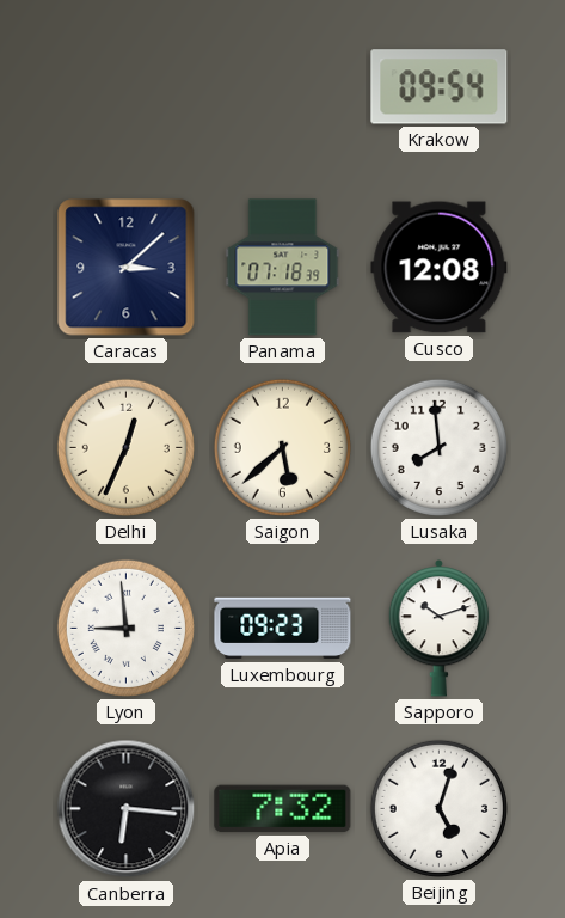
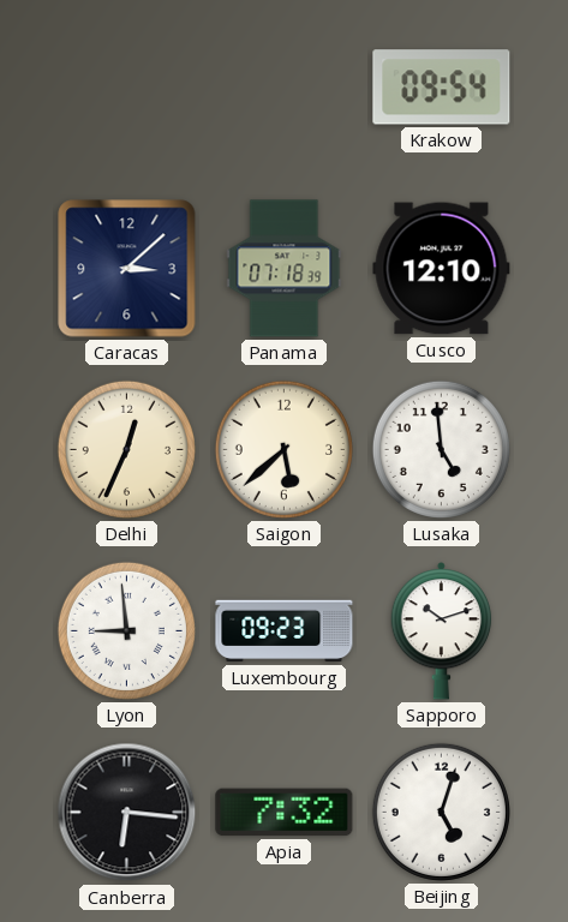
Cusco: 12:08 -> 12:10
Lusaka: 7:59 -> 4:59
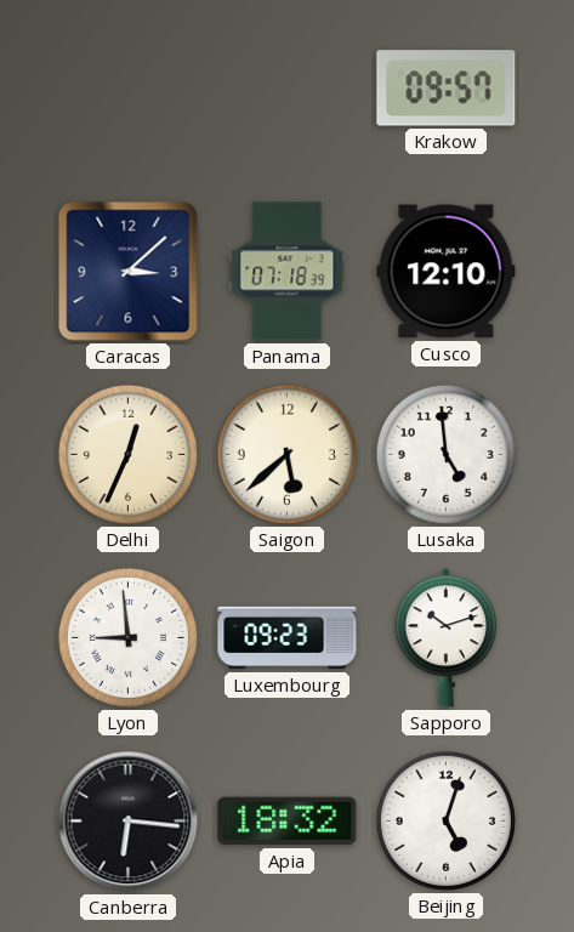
Krakow: 09:54 -> 09:57
Apia: 7:32 -> 18:32
